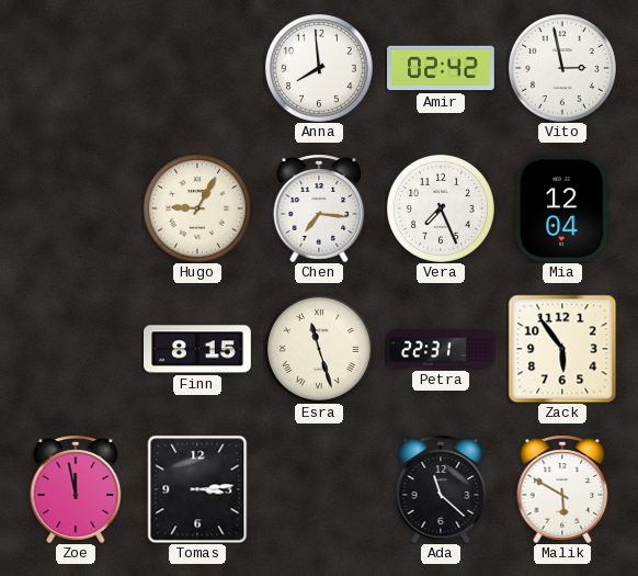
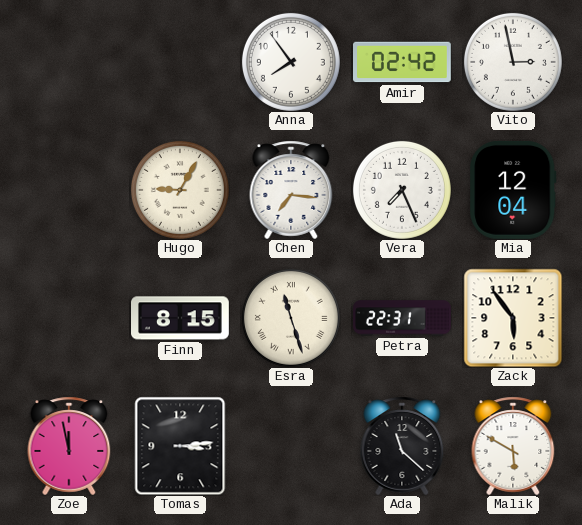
Anna: 7:59 -> 7:54
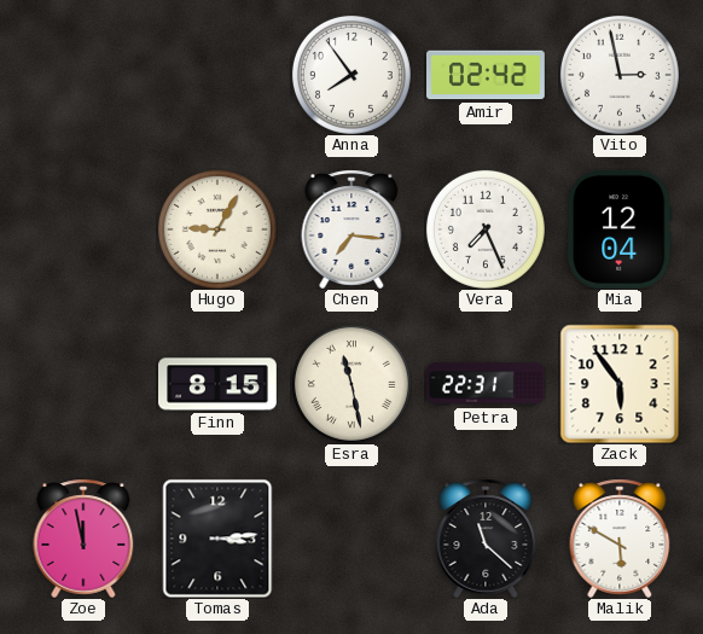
Esra: 11:27 -> 11:28
